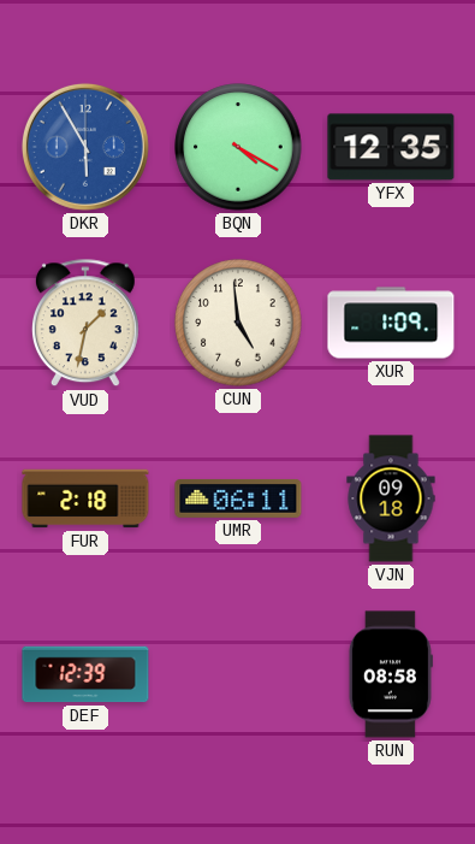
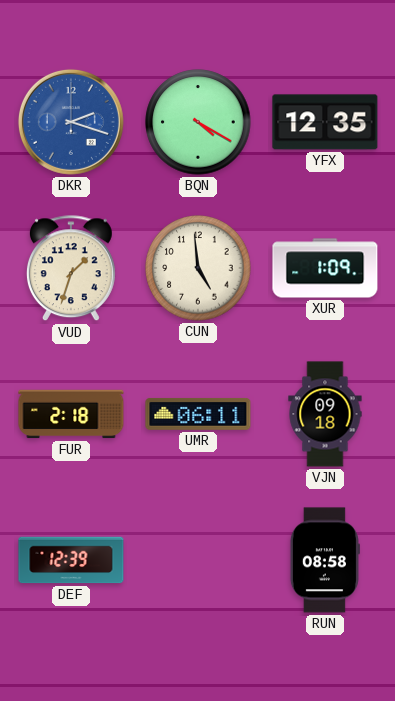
DKR: 5:55 -> 2:18
VUD: 1:32 -> 1:33
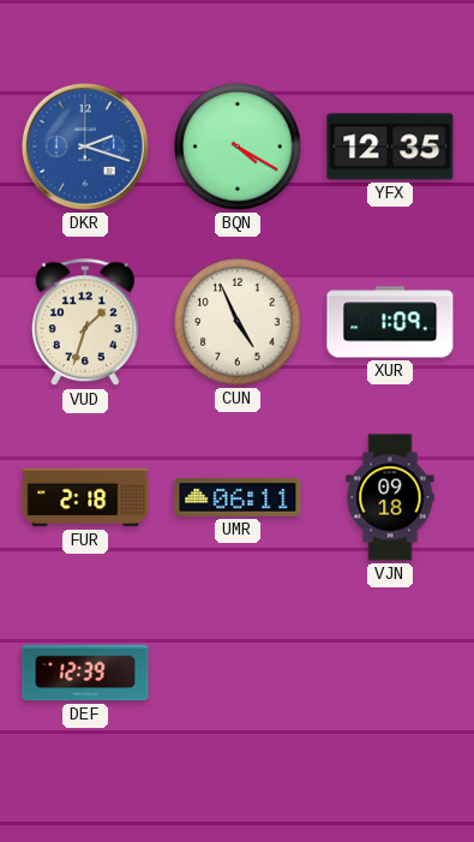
CUN: 4:59 -> 4:56
RUN: 08:58 -> none
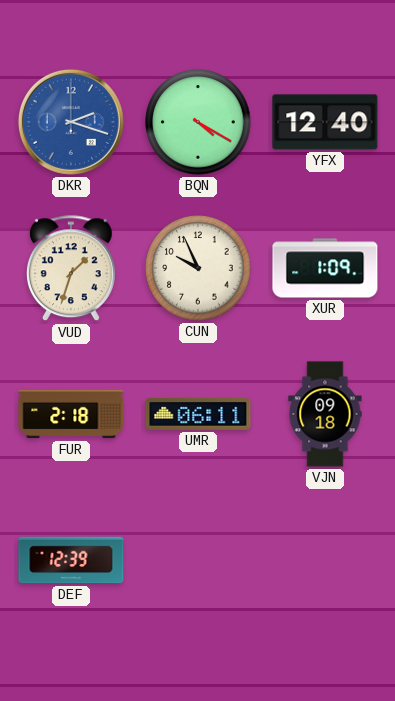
YFX: 12:35 -> 12:40
CUN: 4:56 -> 9:56
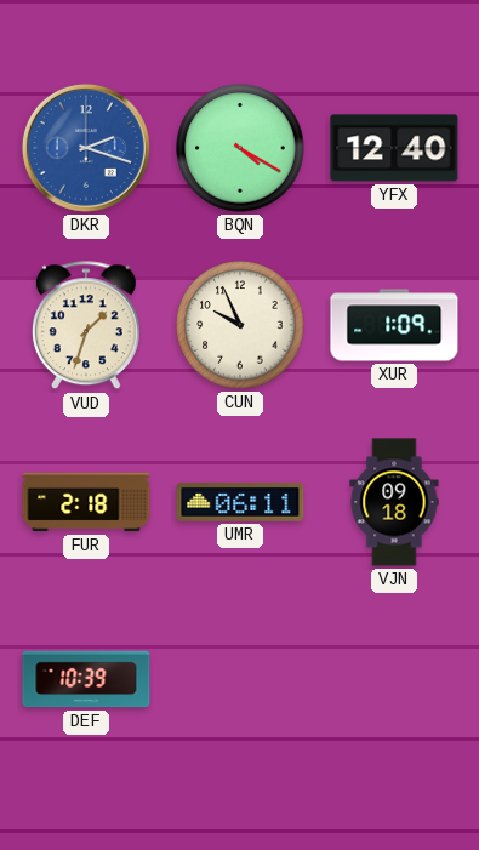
DEF: 12:39 -> 10:39
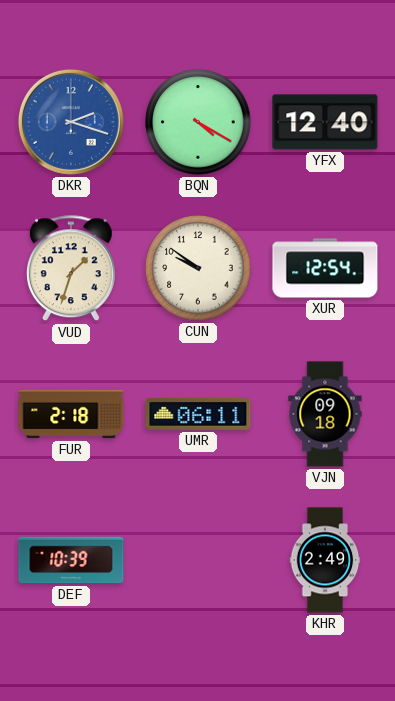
CUN: 9:56 -> 9:51
XUR: 1:09 -> 12:54
KHR: none -> 2:49
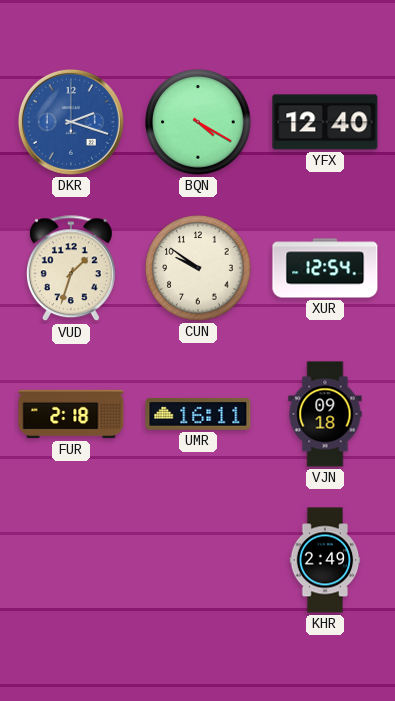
UMR: 06:11 -> 16:11
DEF: 10:39 -> none
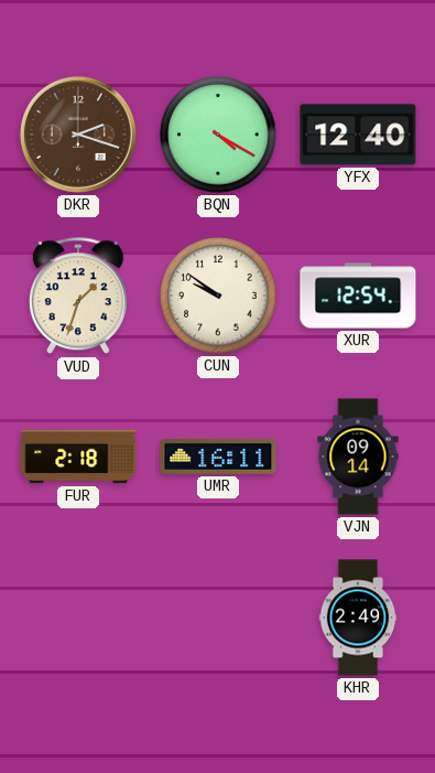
DKR dial: blue -> brown
VJN: 09:18 -> 09:14
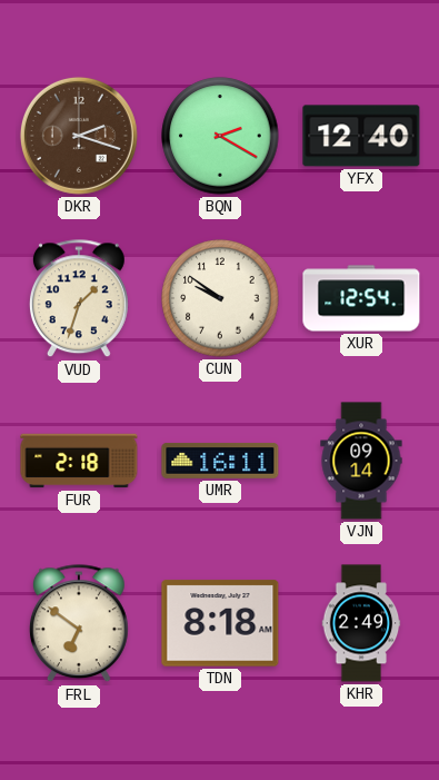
BQN: 4:20 -> 2:20
FRL: none -> 6:51
TDN: none -> 8:18
